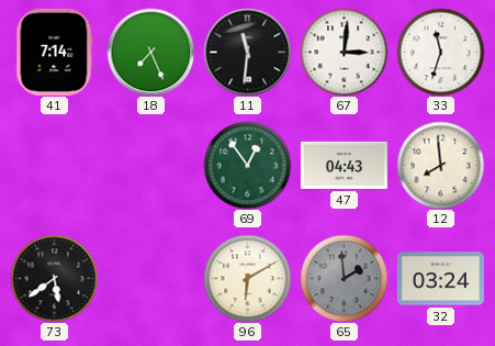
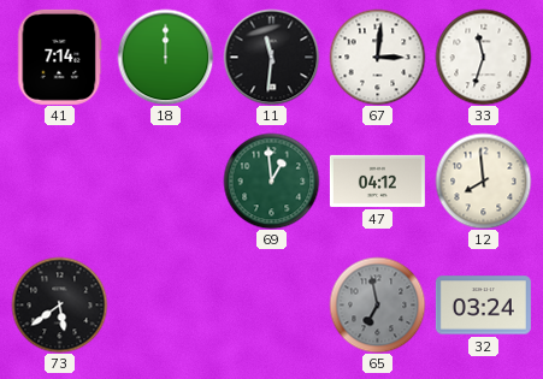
18: 7:26 -> 12:00
69: 12:54 -> 12:59
47: 04:43 -> 04:12
96: 6:10 -> none
65: 1:59 -> 6:58
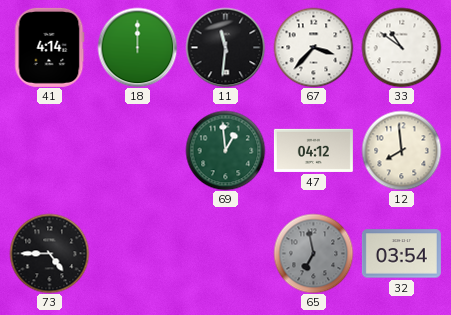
41: 7:14 -> 4:14
67: 3:01 -> 3:37
33: 11:33 -> 10:51
73: 5:39 -> 4:45
32: 03:24 -> 03:54
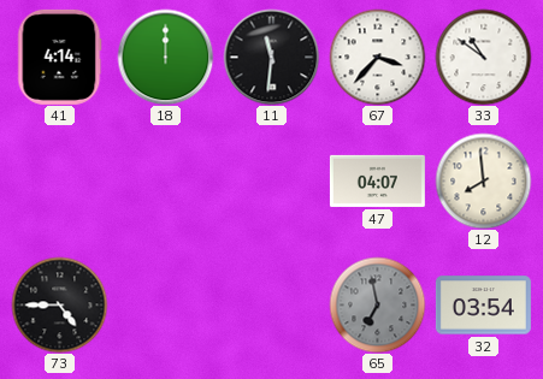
69: 12:59 -> none
47: 04:12 -> 04:07
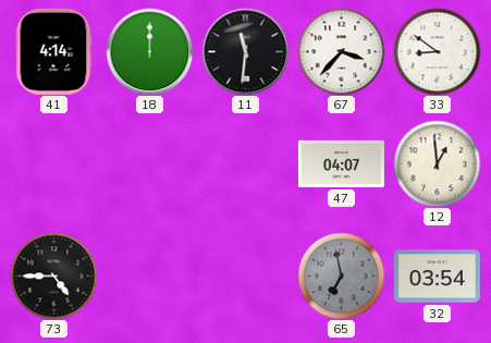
33: 10:51 -> 8:51
12: 7:59 -> 12:59
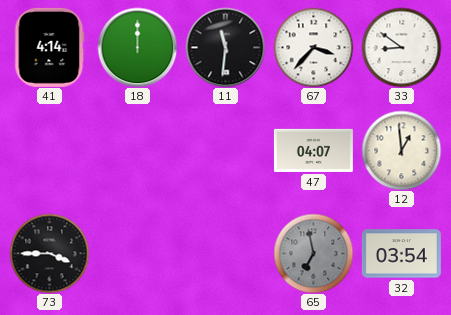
73: 4:45 -> 3:45
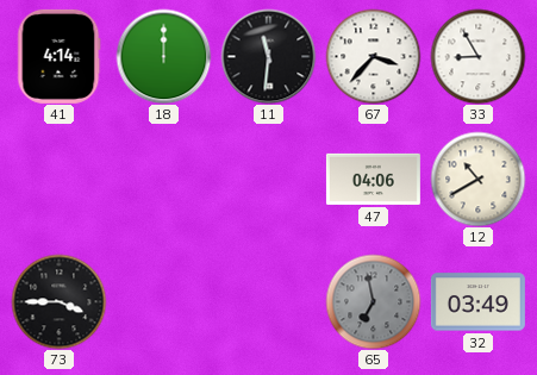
33: 8:51 -> 8:55
47: 04:07 -> 04:06
12: 12:59 -> 10:40
32: 03:54 -> 03:49
